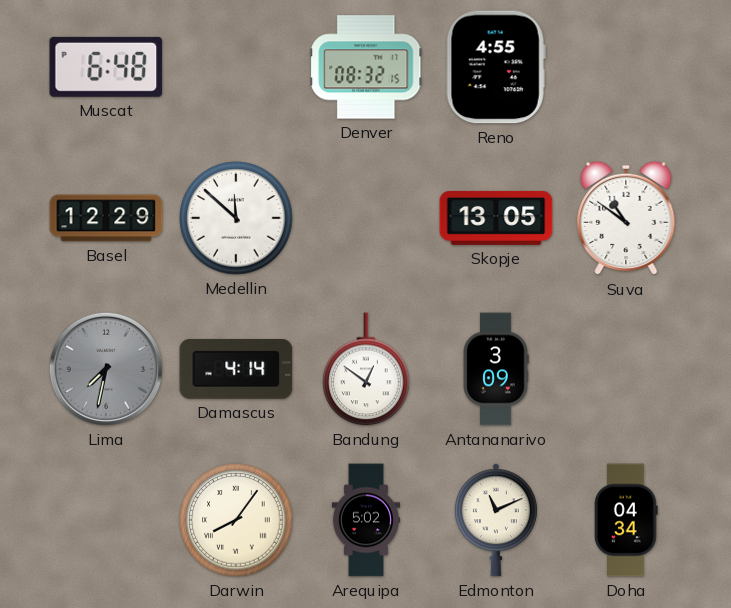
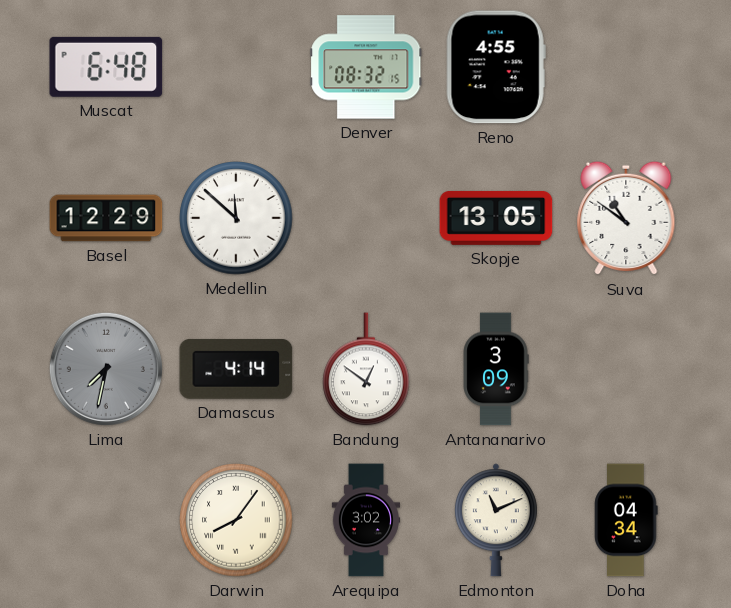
Arequipa: 5:02 -> 3:02
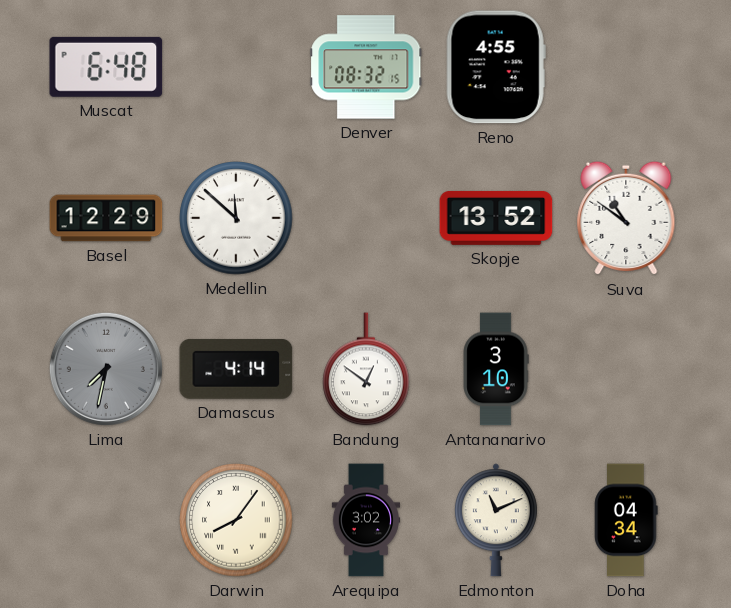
Skopje: 13:05 -> 13:52
Antananarivo: 3:09 -> 3:10
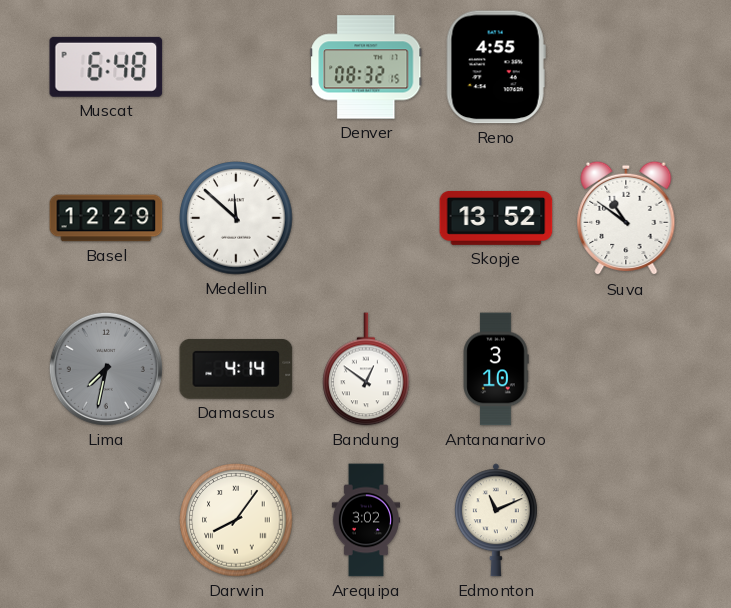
Doha: 04:34 -> none
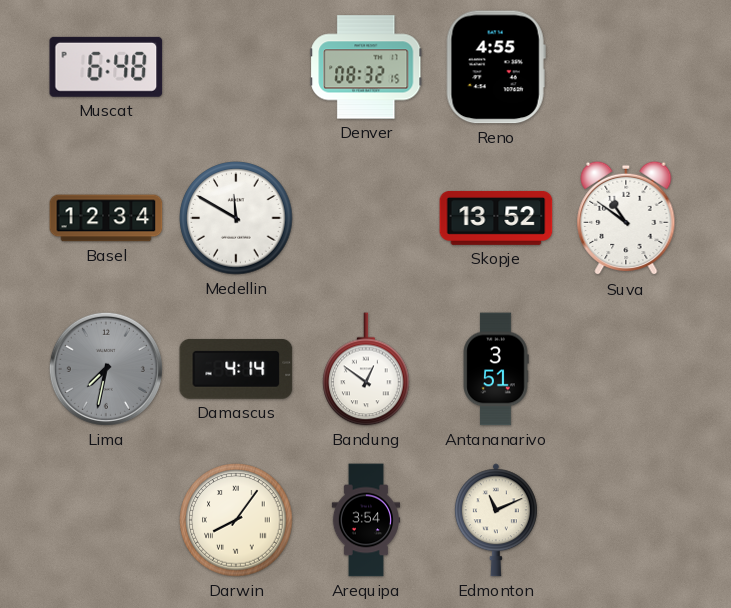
Basel: 12:29 -> 12:34
Medellin: 11:52 -> 11:50
Antananarivo: 3:10 -> 3:51
Arequipa: 3:02 -> 3:54
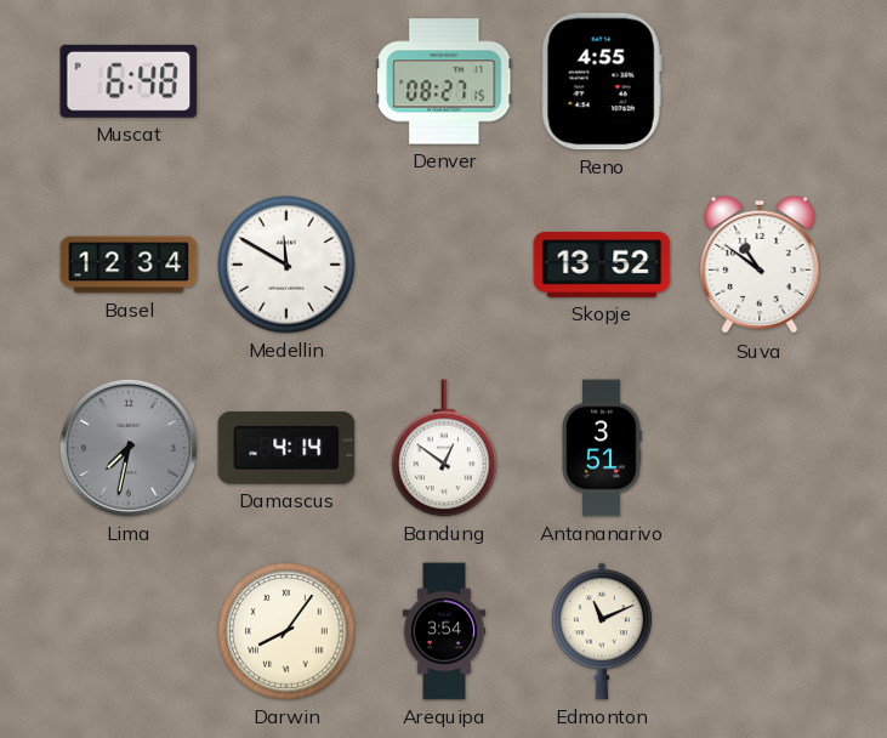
Denver: 08:32 -> 08:27
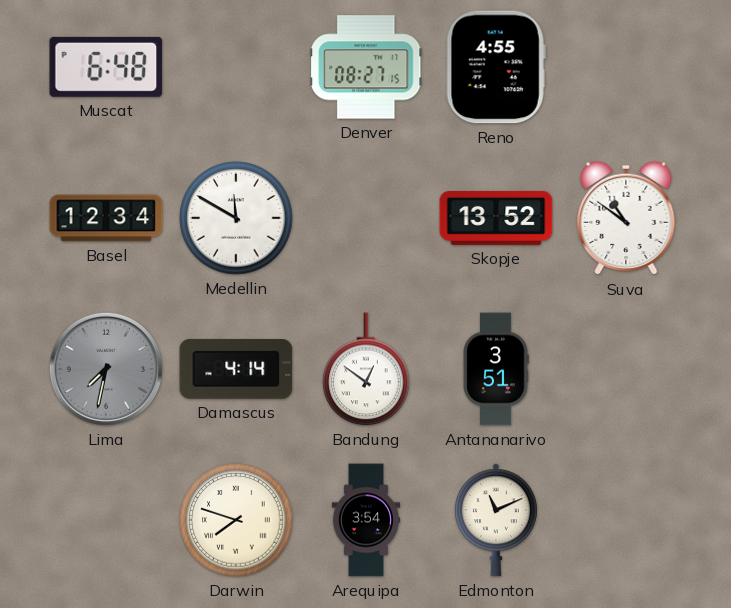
Darwin: 8:06 -> 7:48
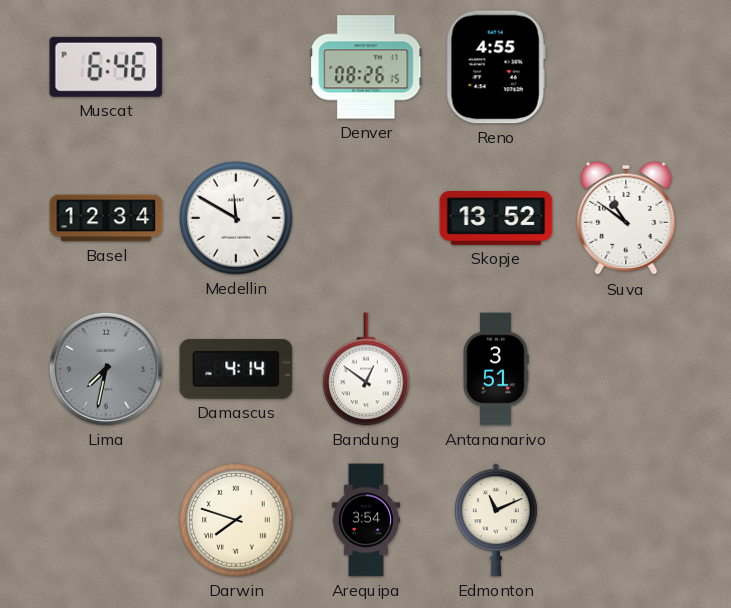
Muscat: 6:48 -> 6:46
Denver: 08:27 -> 08:26
